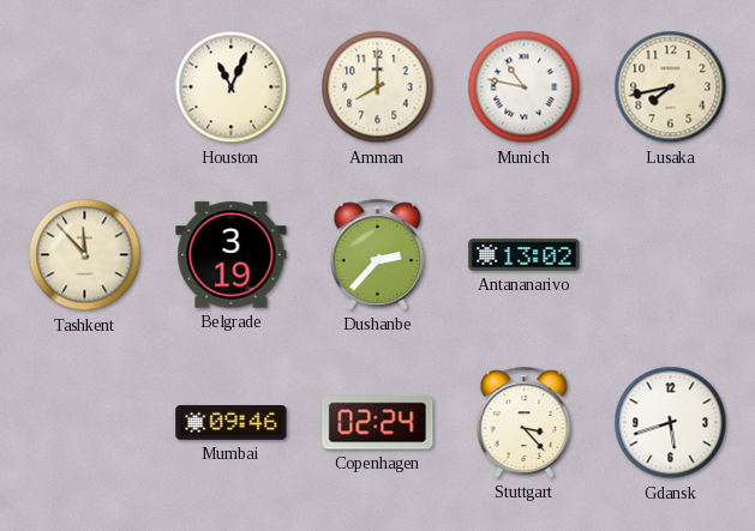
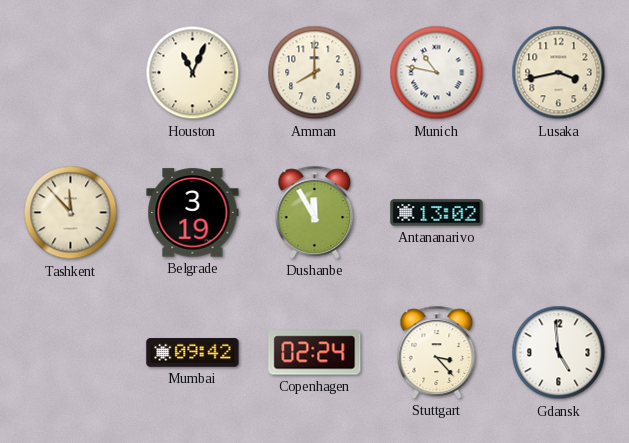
Lusaka: 7:43 -> 3:43
Dushanbe: 2:37 -> 11:55
Mumbai: 09:46 -> 09:42
Gdansk: 5:42 -> 4:59
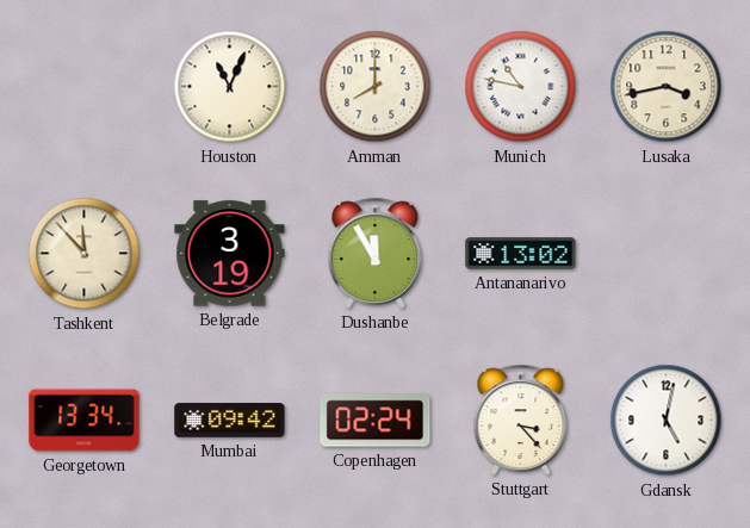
Georgetown: none -> 13:34
Gdansk: 4:59 -> 5:02
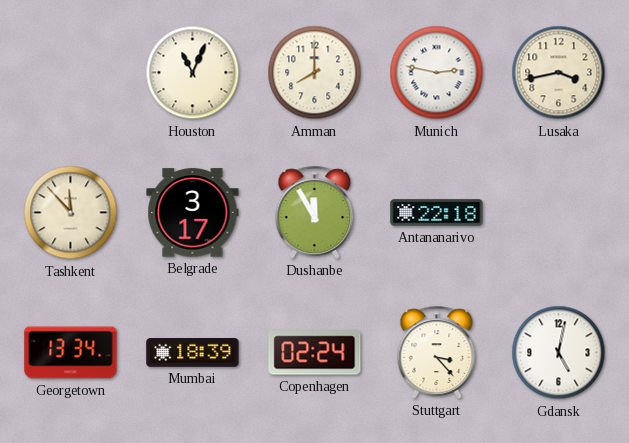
Munich: 10:47 -> 2:47
Belgrade: 3:19 -> 3:17
Antananarivo: 13:02 -> 22:18
Mumbai: 09:42 -> 18:39
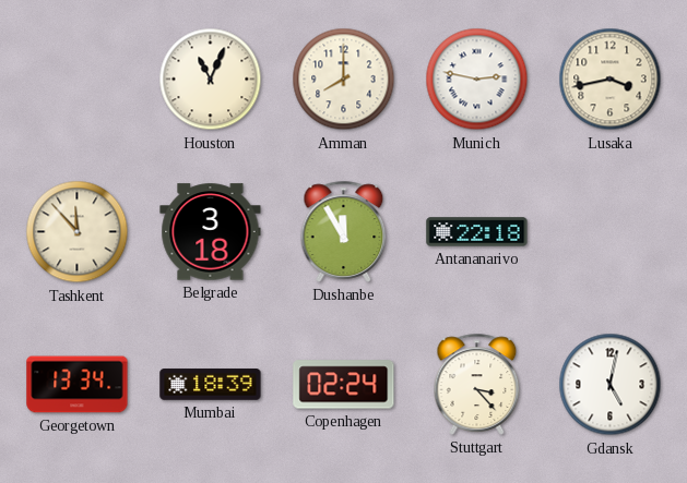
Belgrade: 3:17 -> 3:18
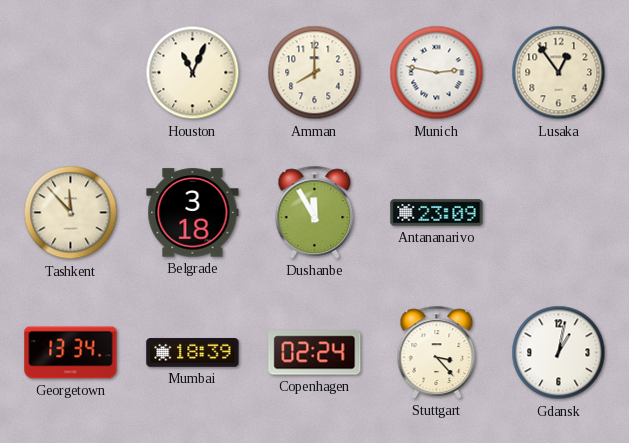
Lusaka: 3:43 -> 12:54
Antananarivo: 22:18 -> 23:09
Gdansk: 5:02 -> 1:02
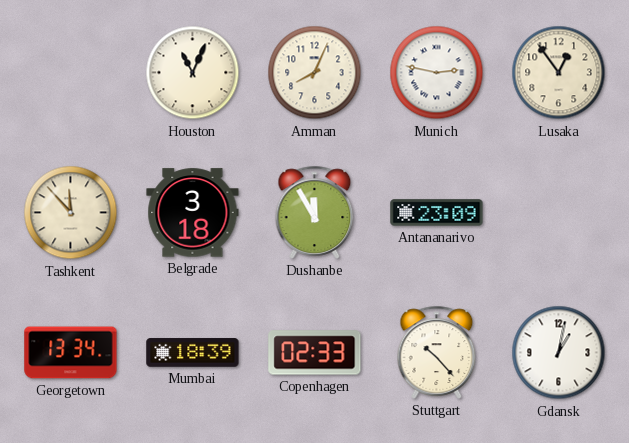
Amman: 8:00 -> 8:04
Copenhagen: 02:24 -> 02:33
Stuttgart: 3:23 -> 10:23
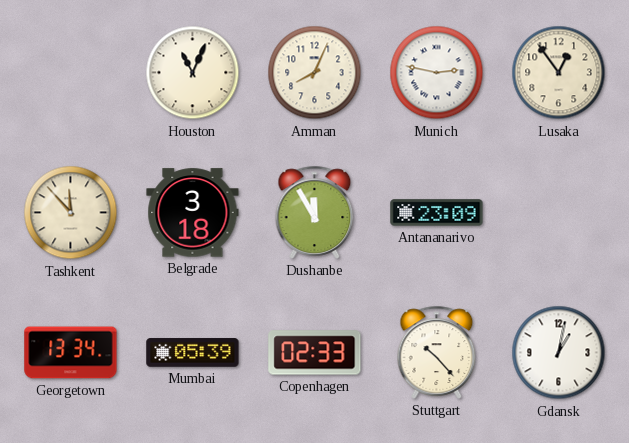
Mumbai: 18:39 -> 05:39
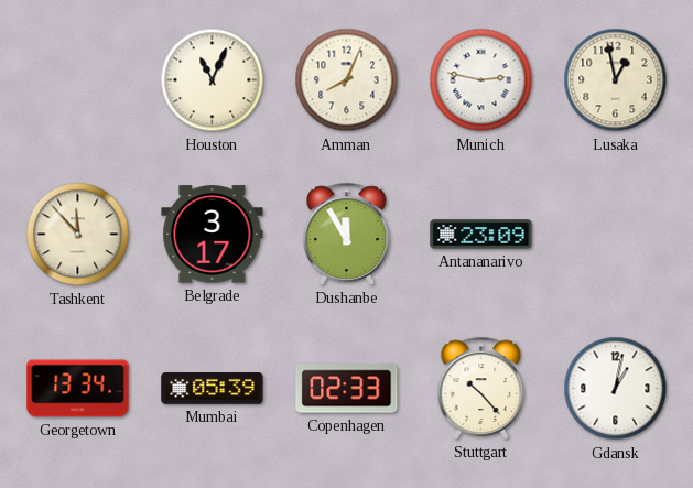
Lusaka: 12:54 -> 12:58
Belgrade: 3:18 -> 3:17
